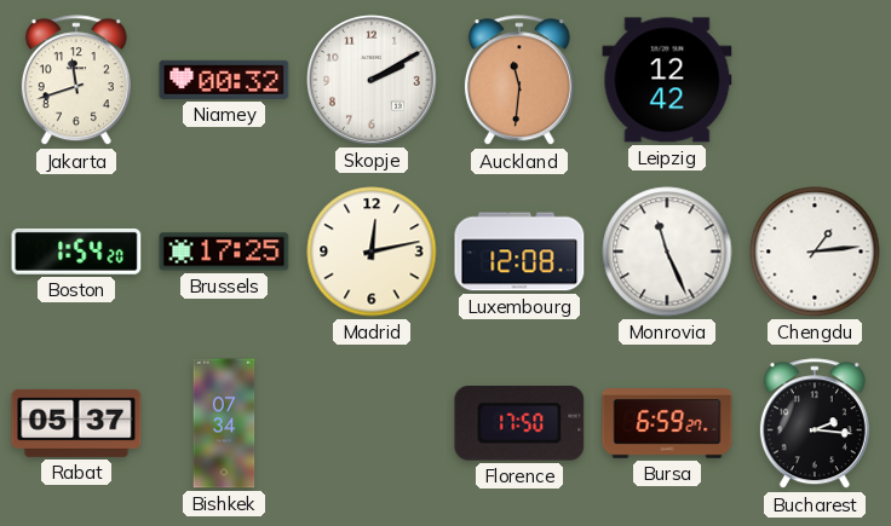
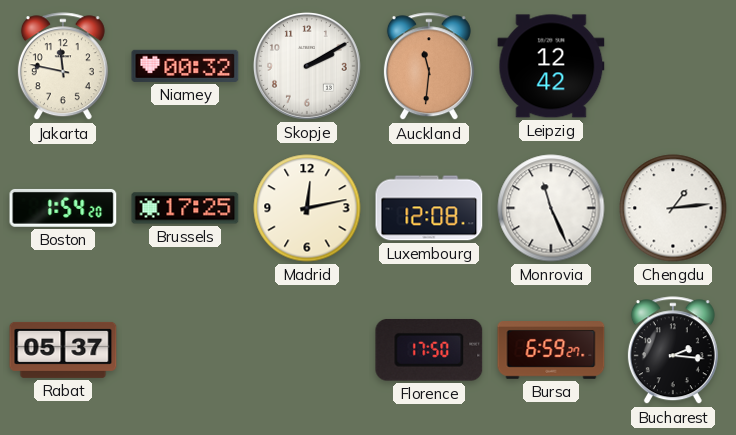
Jakarta: 11:42 -> 11:47
Bishkek: 07:34 -> none
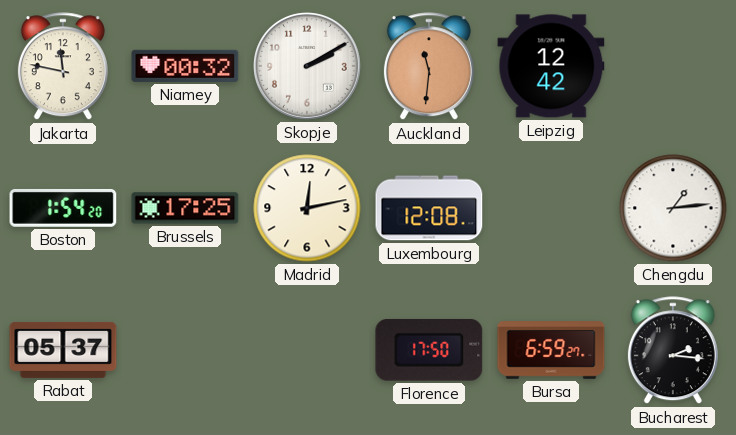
Monrovia: 11:26 -> none
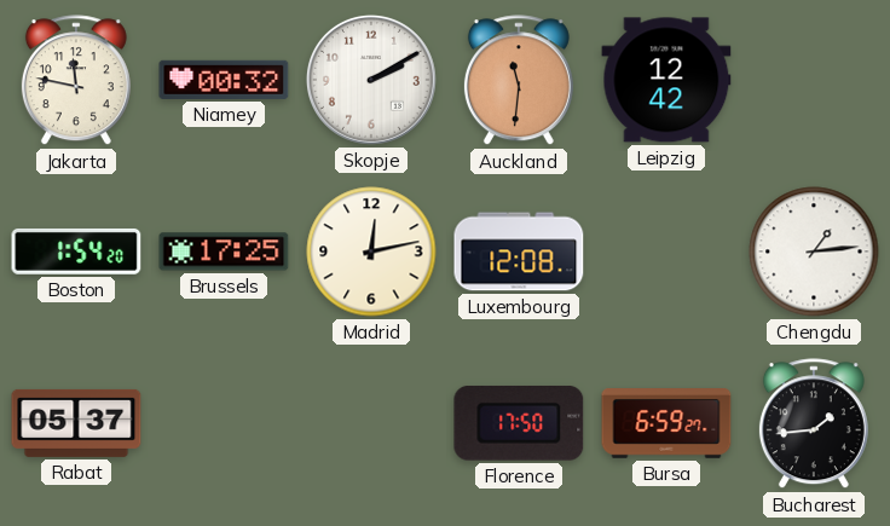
Bucharest: 2:16 -> 1:44
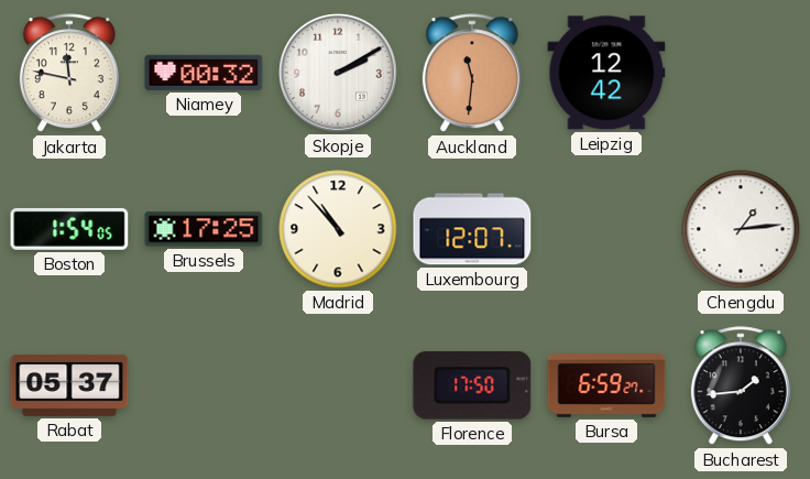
Boston: 1:54:20 -> 1:54:05
Madrid: 12:13 -> 10:53
Luxembourg: 12:08 -> 12:07
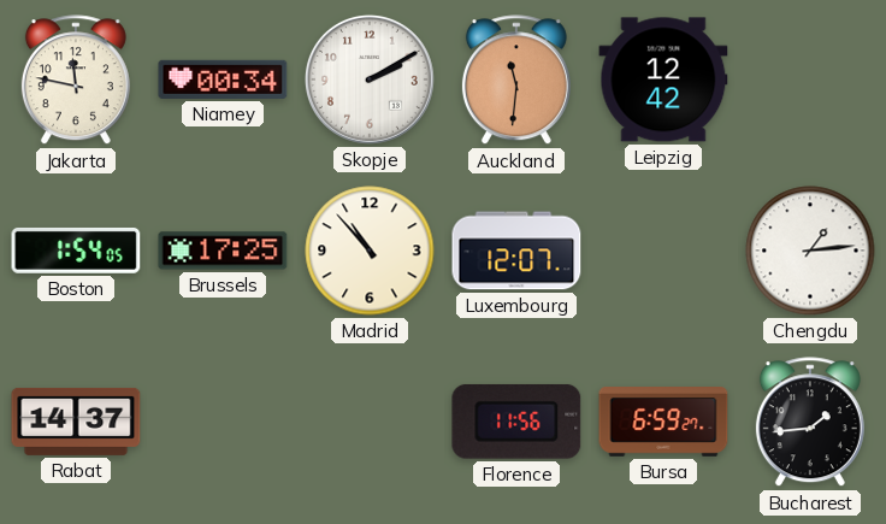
Niamey: 00:32 -> 00:34
Rabat: 05:37 -> 14:37
Florence: 17:50 -> 11:56
